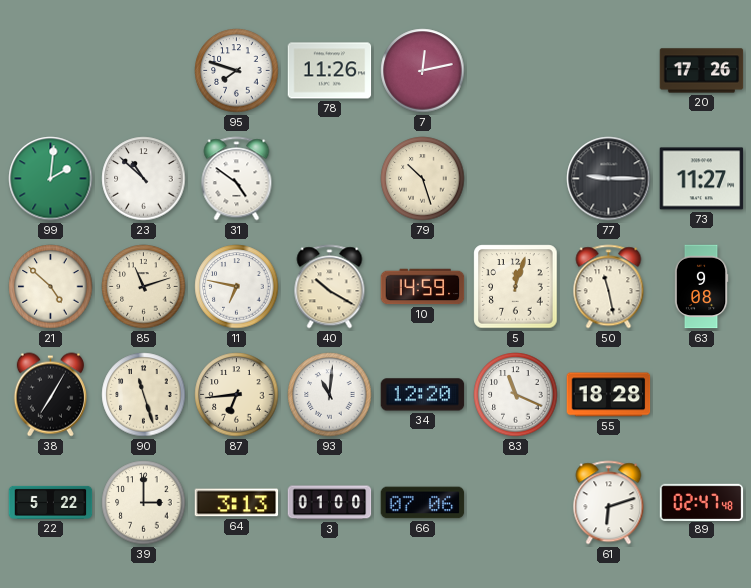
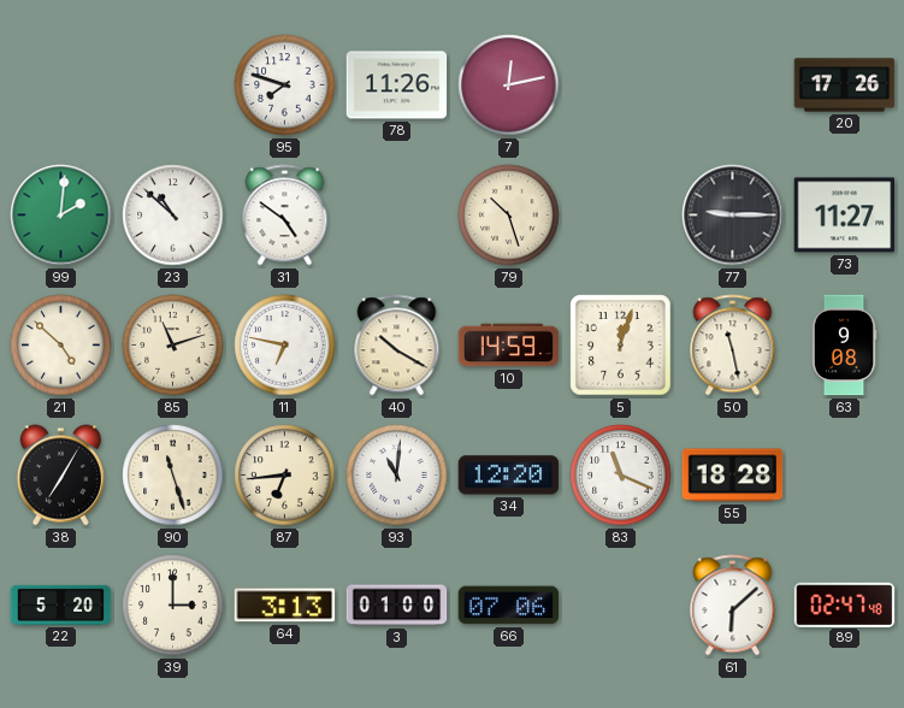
22: 5:22 -> 5:20
61: 6:12 -> 6:08
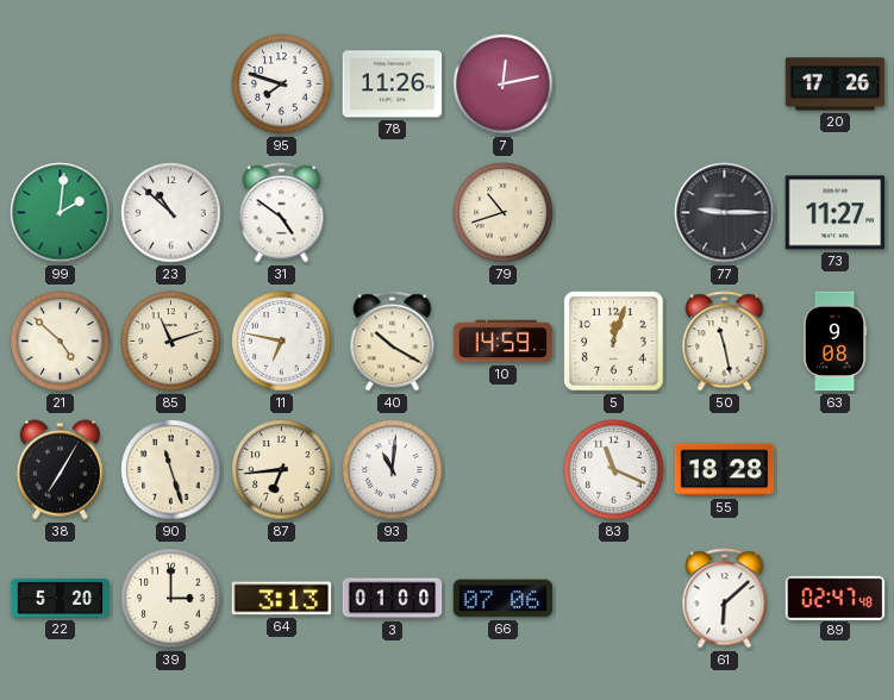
79: 10:27 -> 10:42
34: 12:20 -> none
